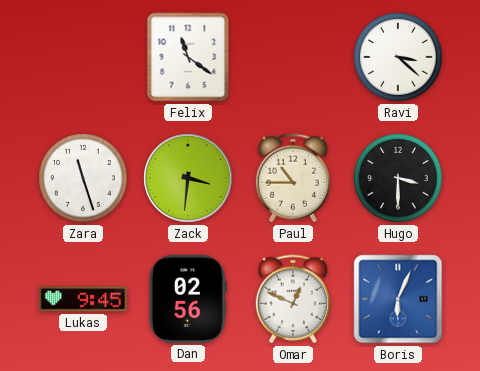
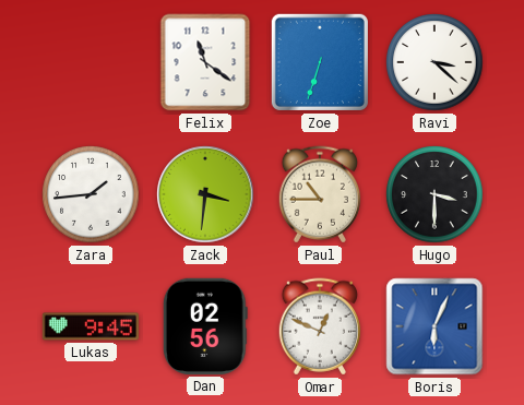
Zoe: none -> 6:33
Zara: 11:27 -> 1:44
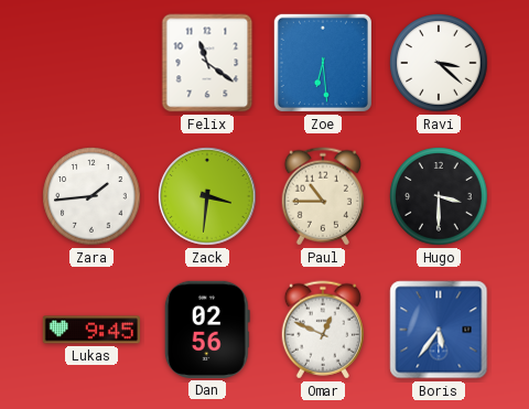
Zoe: 6:33 -> 6:29
Boris: 6:04 -> 5:36
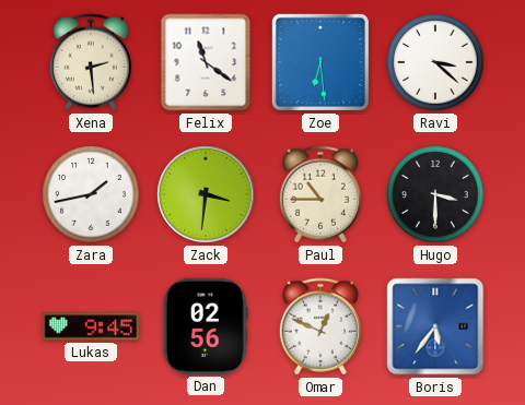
Xena: none -> 2:29
Zara: 1:44 -> 1:43
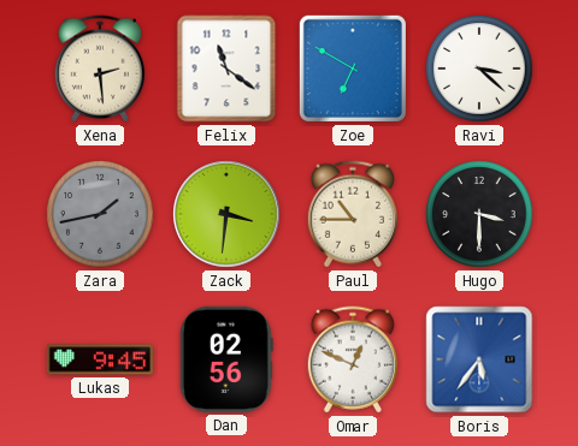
Zoe: 6:29 -> 6:50
Zara dial: white -> grey
